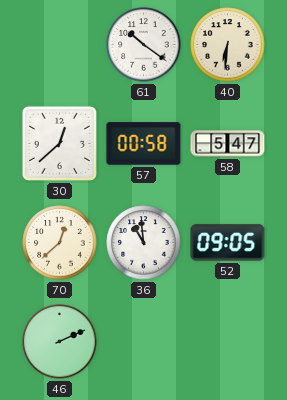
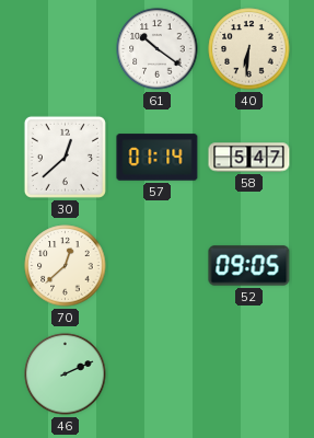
57: 00:58 -> 01:14
36: 10:59 -> none
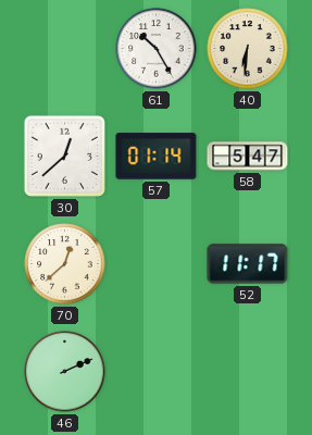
61: 10:21 -> 10:25
52: 09:05 -> 11:17
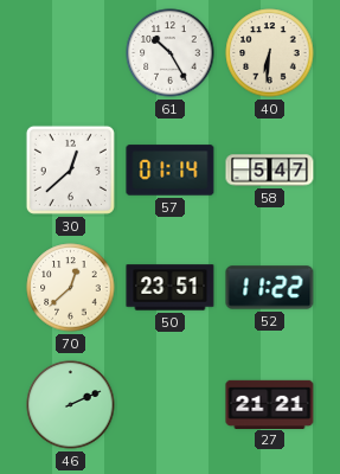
50: none -> 23:51
52: 11:17 -> 11:22
27: none -> 21:21
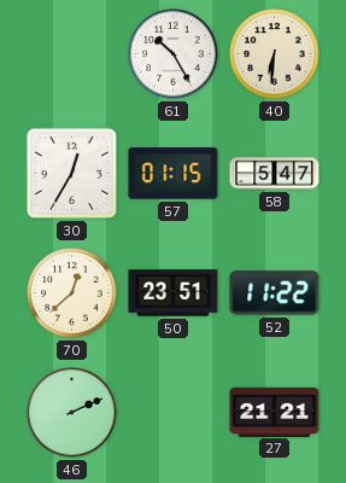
30: 12:38 -> 12:35
57: 01:14 -> 01:15
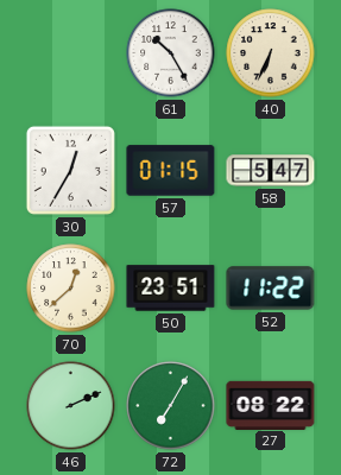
40: 6:31 -> 6:34
72: none -> 7:05
27: 21:21 -> 08:22
